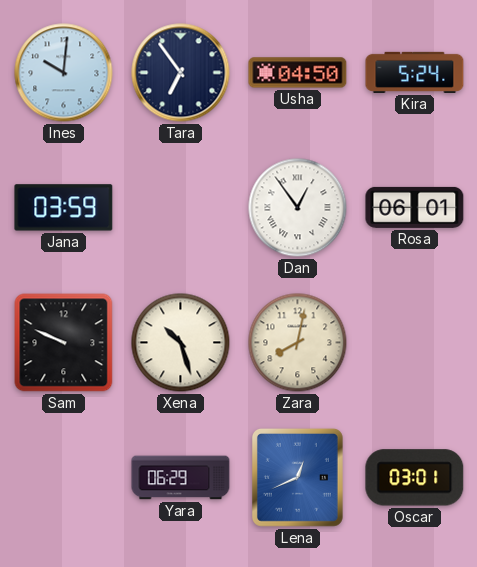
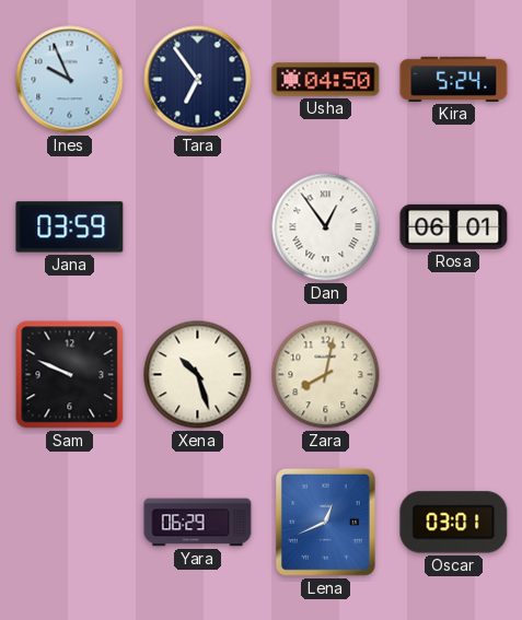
Ines: 10:01 -> 9:56
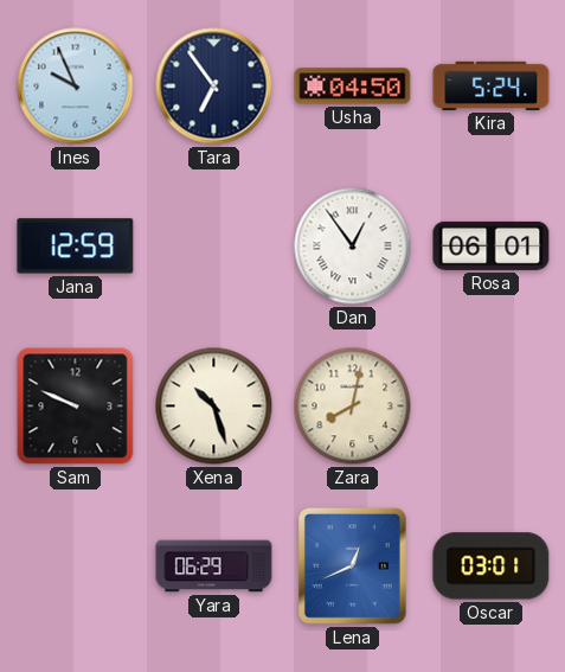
Jana: 03:59 -> 12:59
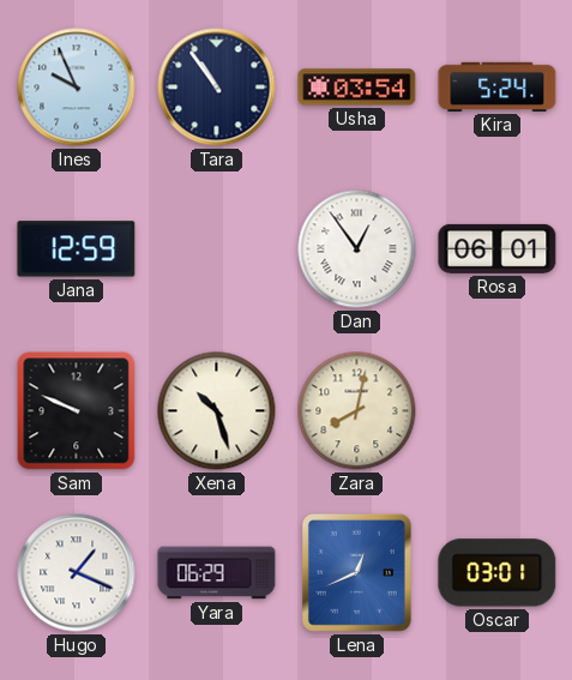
Tara: 6:54 -> 10:54
Usha: 04:50 -> 03:54
Hugo: none -> 1:19
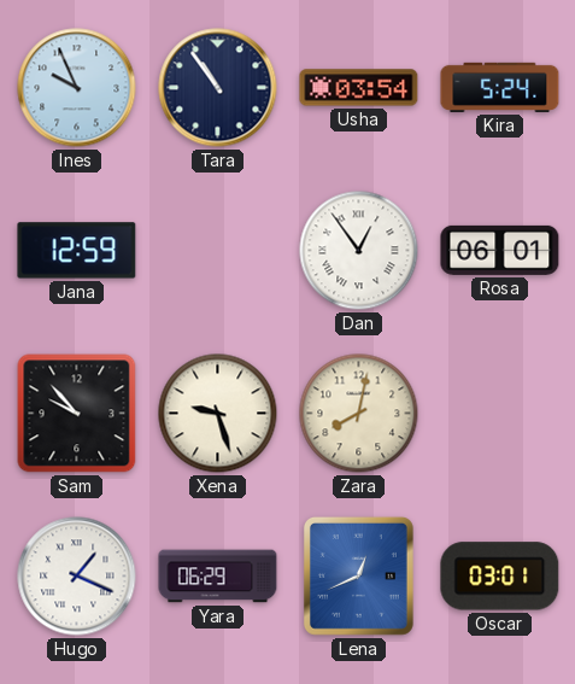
Sam: 9:49 -> 9:53
Xena: 10:27 -> 9:27
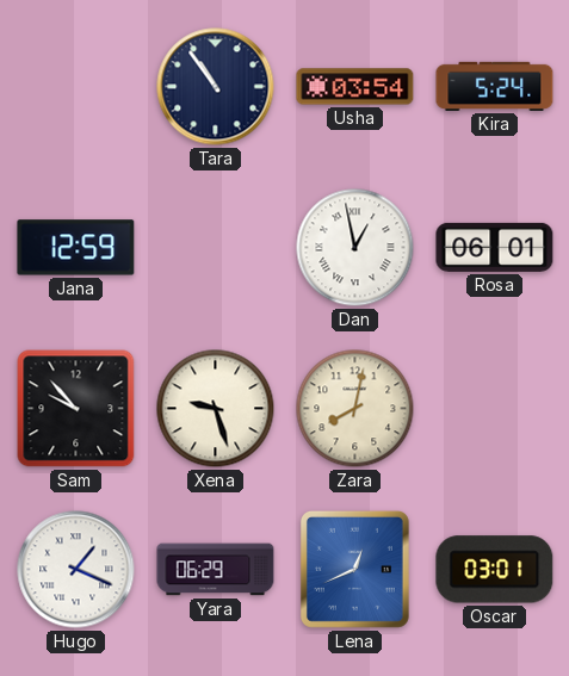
Ines: 9:56 -> none
Dan: 12:54 -> 12:58
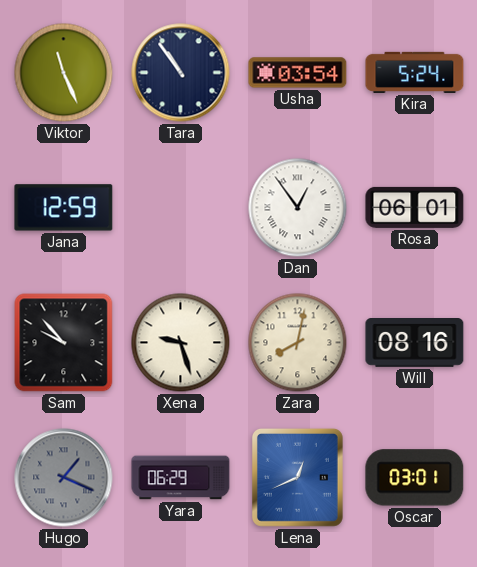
Viktor: none -> 11:26
Dan: 12:58 -> 12:54
Will: none -> 08:16
Hugo dial: white -> grey
